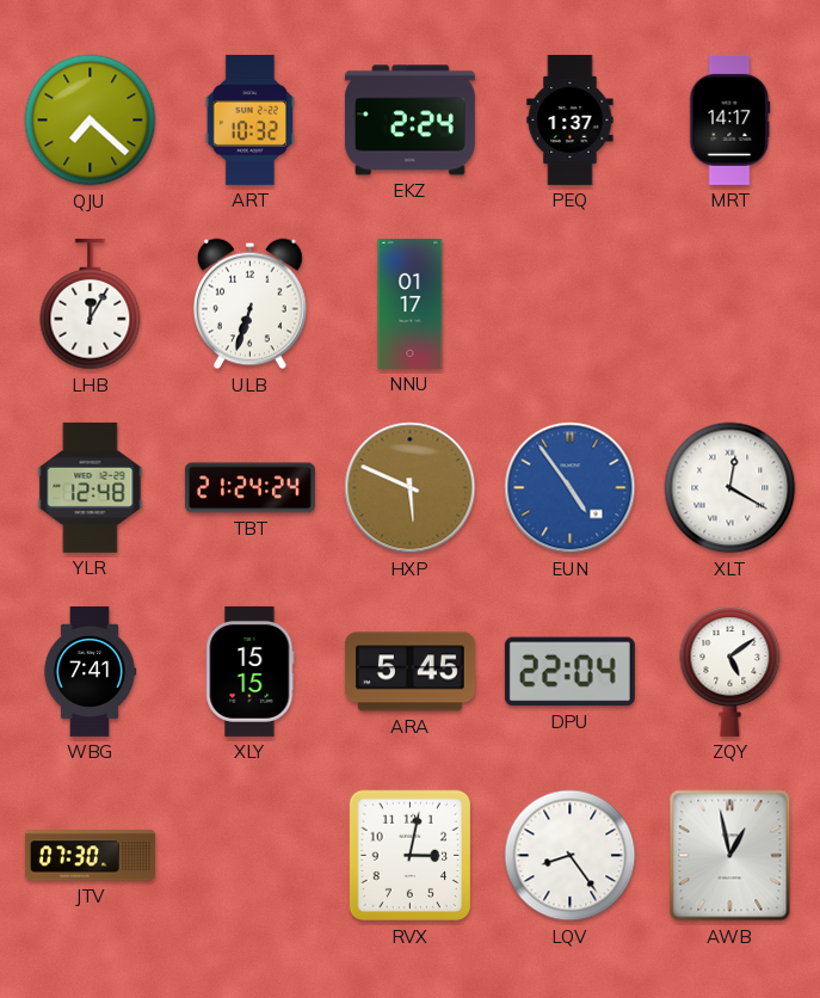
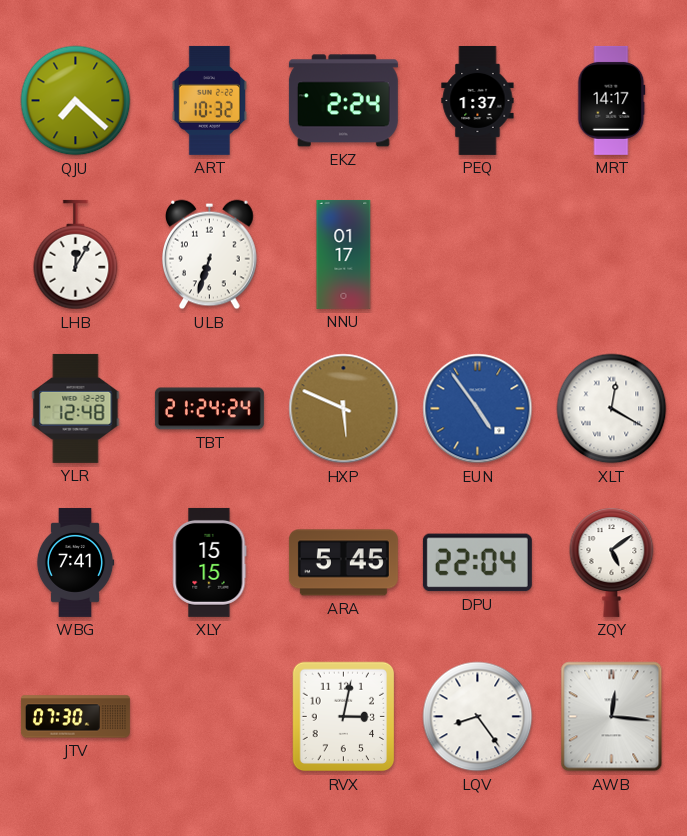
AWB: 12:58 -> 12:16
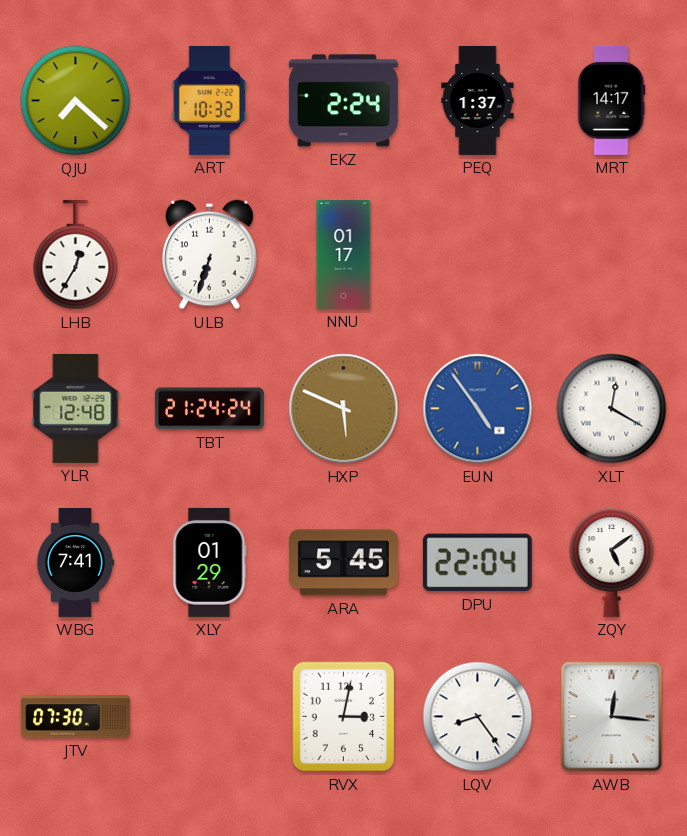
LHB: 12:05 -> 12:35
XLY: 15:15 -> 01:29
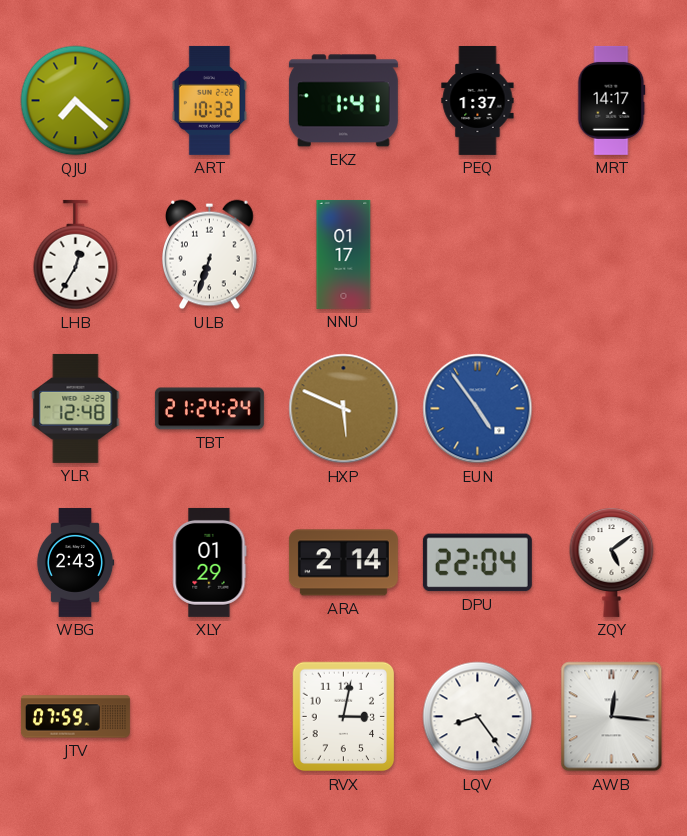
EKZ: 2:24 -> 1:41
XLT: 12:20 -> none
WBG: 7:41 -> 2:43
ARA: 5:45 -> 2:14
JTV: 07:30 -> 07:59
